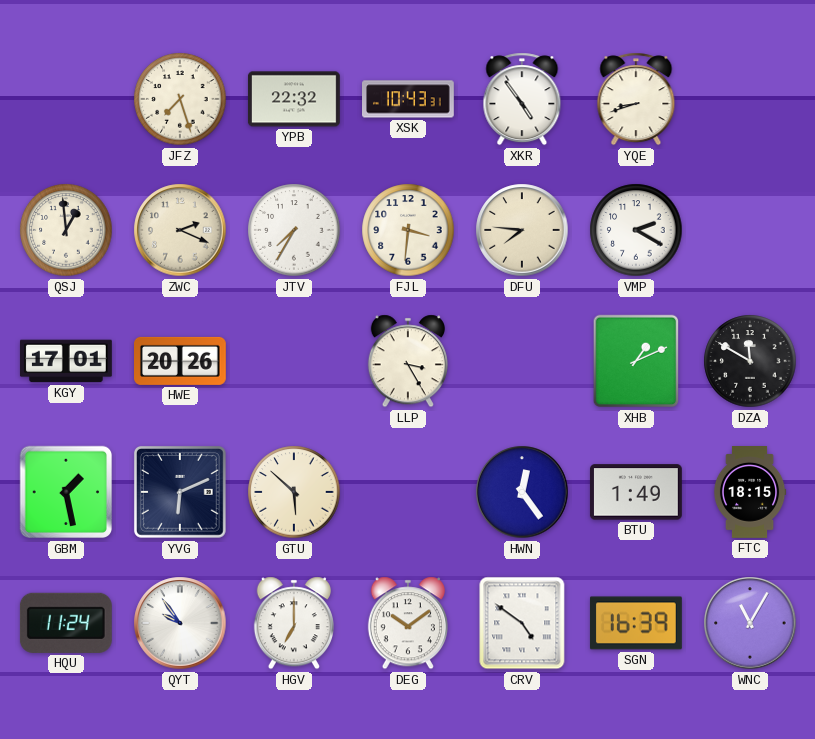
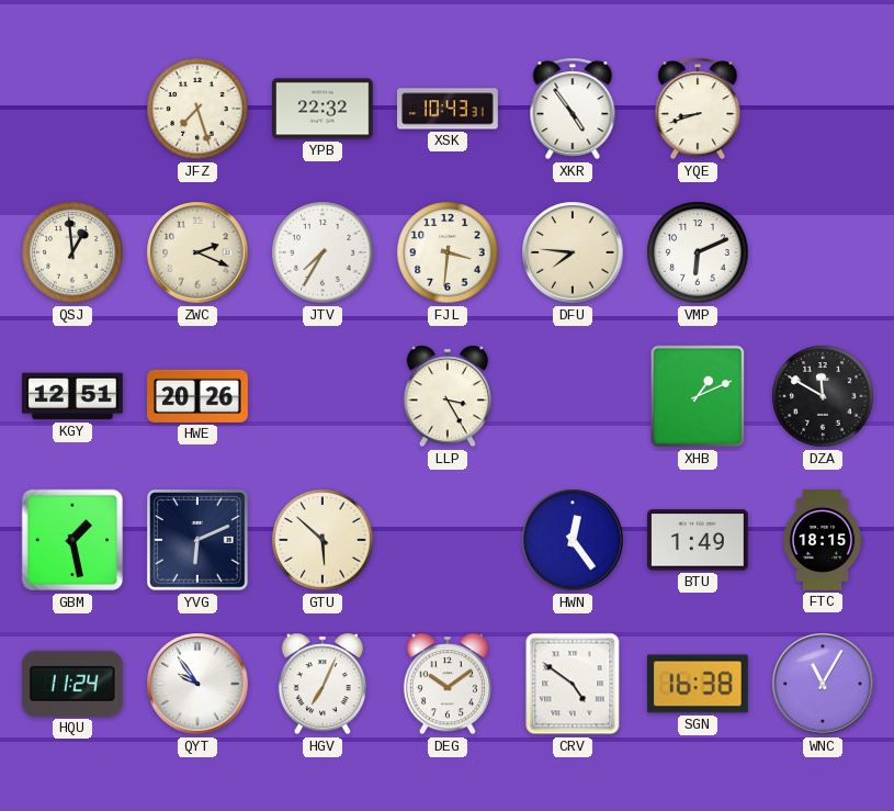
VMP: 2:20 -> 6:11
KGY: 17:01 -> 12:51
HGV: 7:00 -> 7:04
SGN: 16:39 -> 16:38
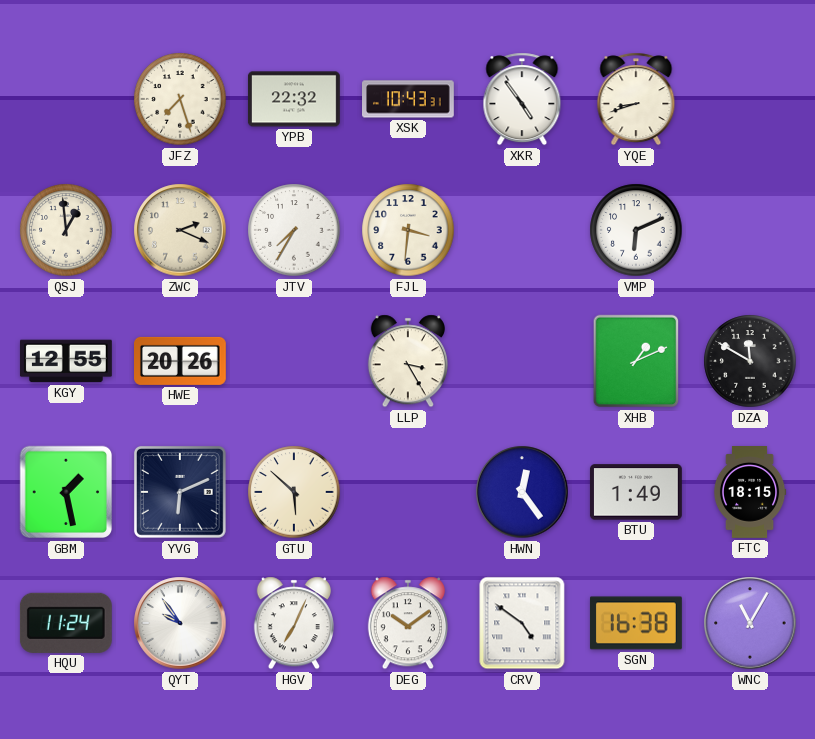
DFU: 7:46 -> none
KGY: 12:51 -> 12:55
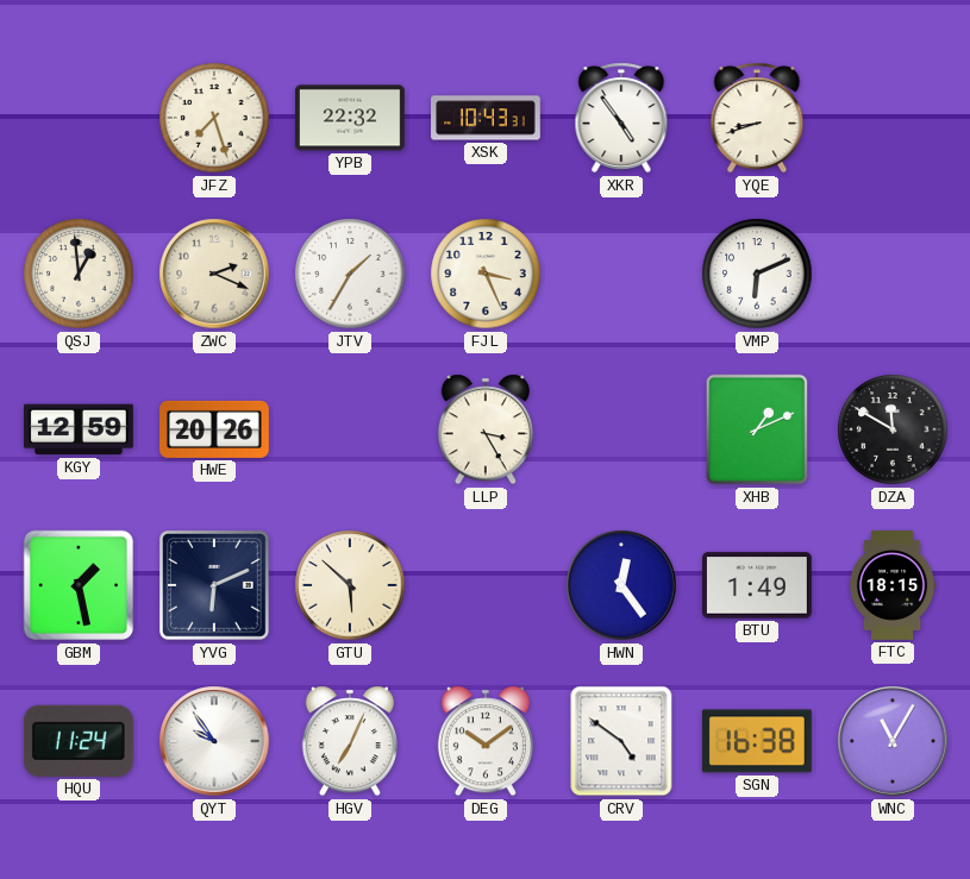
JTV: 7:35 -> 1:35
FJL: 3:31 -> 3:26
KGY: 12:55 -> 12:59
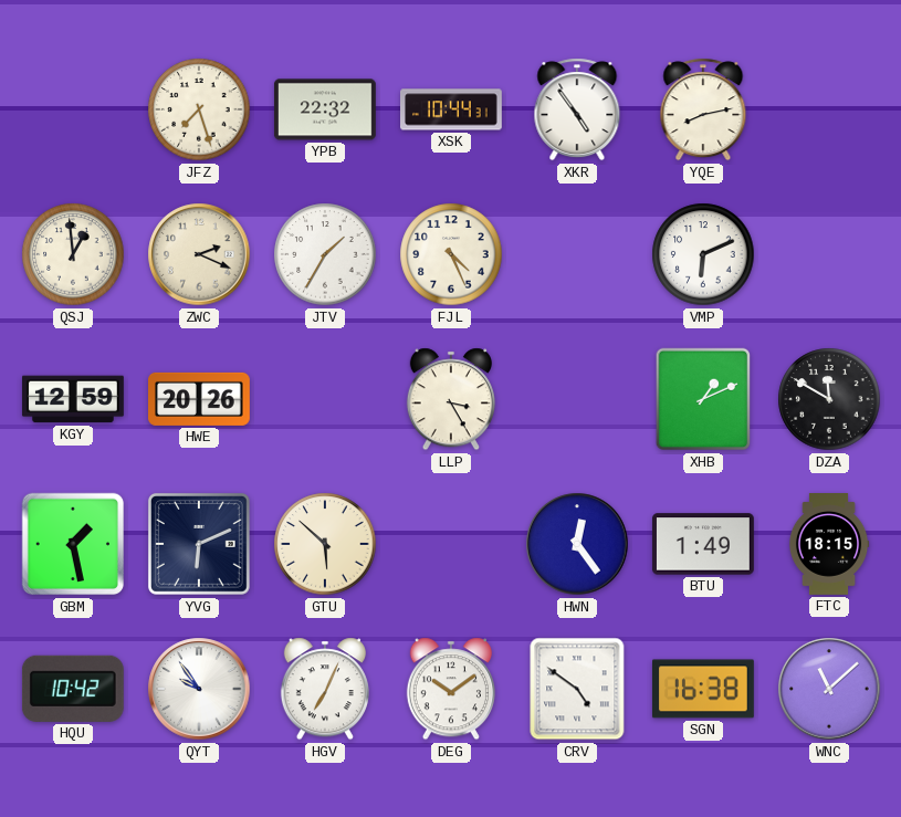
XSK: 10:43 -> 10:44
YQE: 8:42 -> 8:13
FJL: 3:26 -> 4:26
HQU: 11:24 -> 10:42
WNC: 11:05 -> 11:08
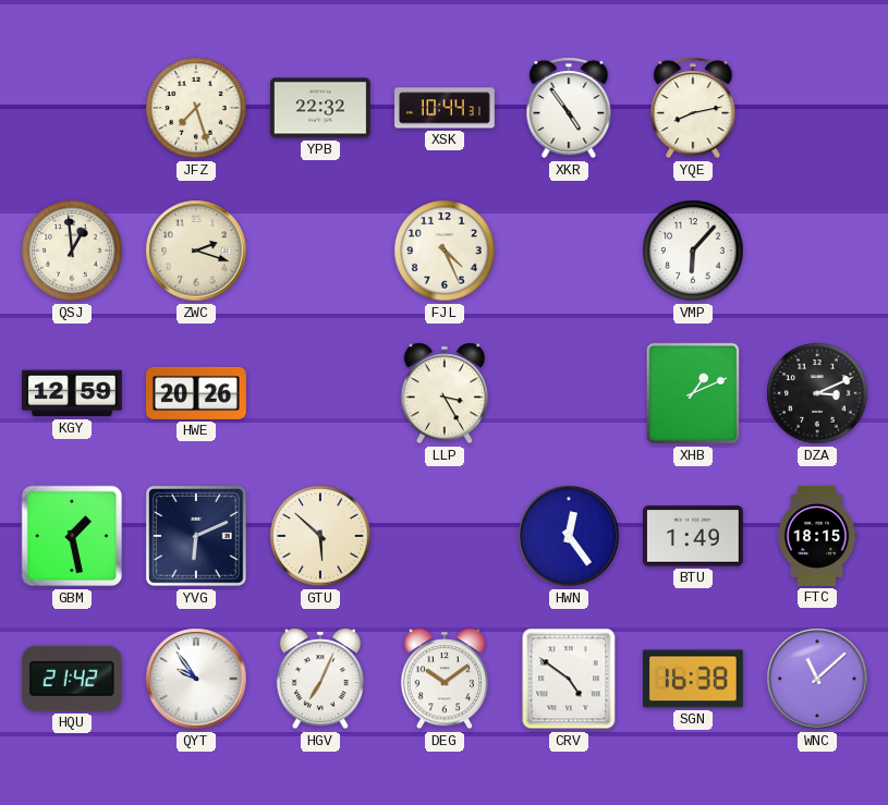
ZWC: 2:19 -> 2:18
JTV: 1:35 -> none
VMP: 6:11 -> 6:07
DZA: 11:50 -> 3:11
HQU: 10:42 -> 21:42
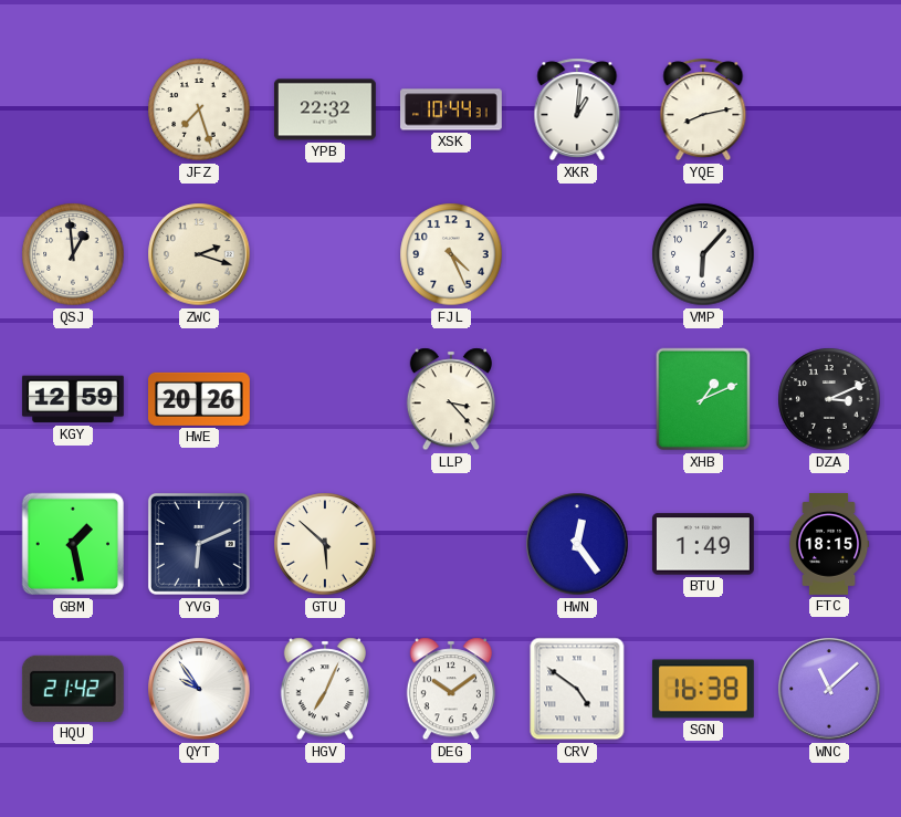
XKR: 4:54 -> 1:01
LLP: 3:25 -> 3:23
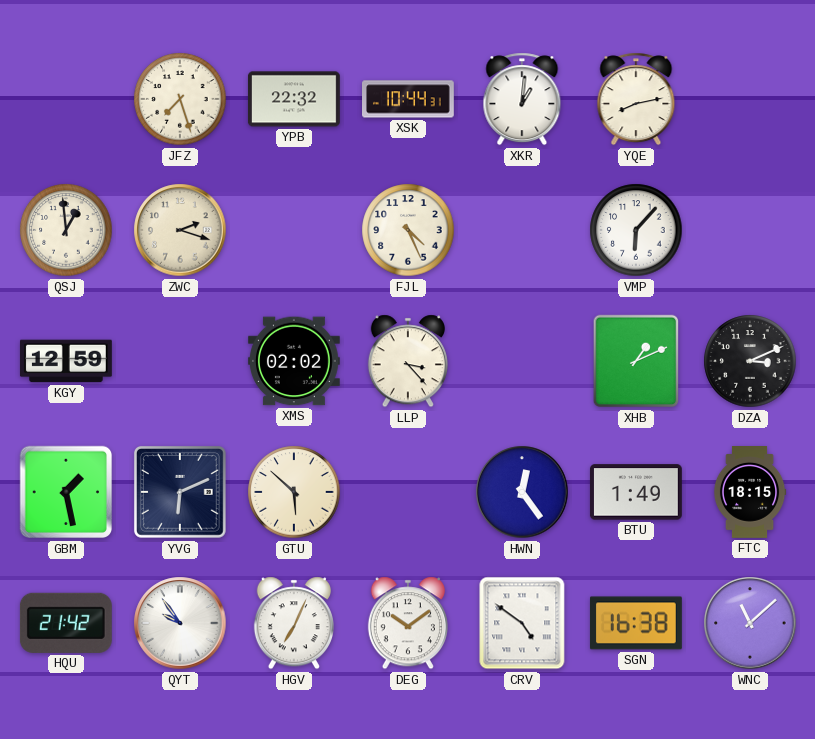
HWE: 20:26 -> none
XMS: none -> 02:02
